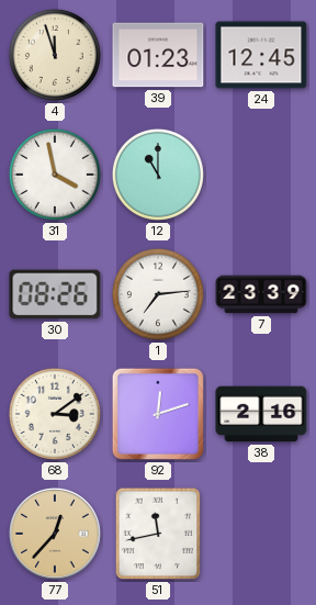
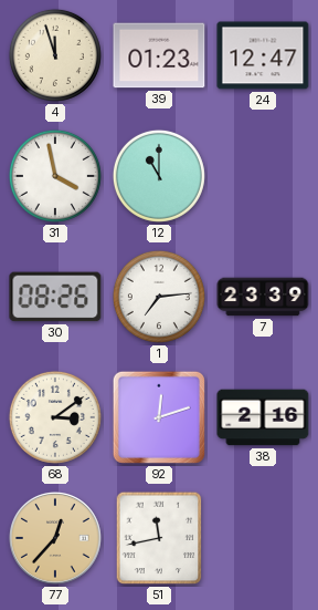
24: 12:45 -> 12:47
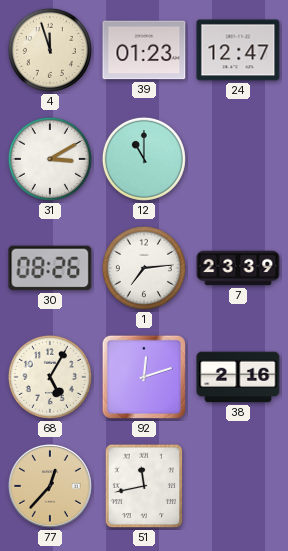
31: 3:58 -> 3:10
68: 3:09 -> 5:05
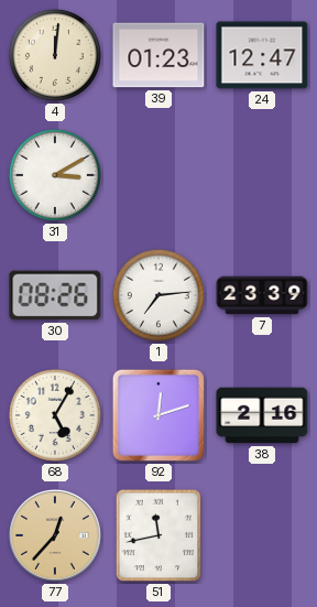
4: 11:57 -> 12:01
12: 11:00 -> none
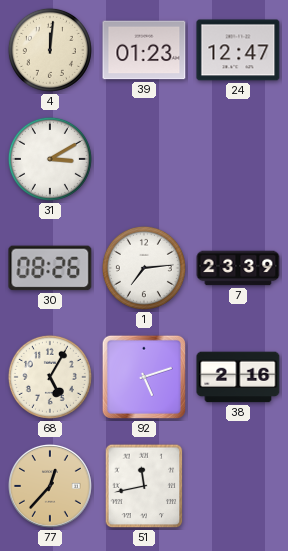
92: 12:12 -> 5:12
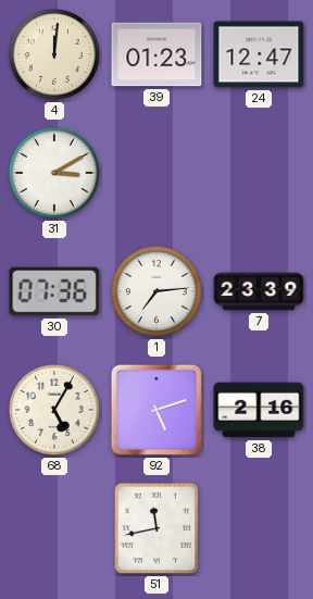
30: 08:26 -> 07:36
77: 12:37 -> none
